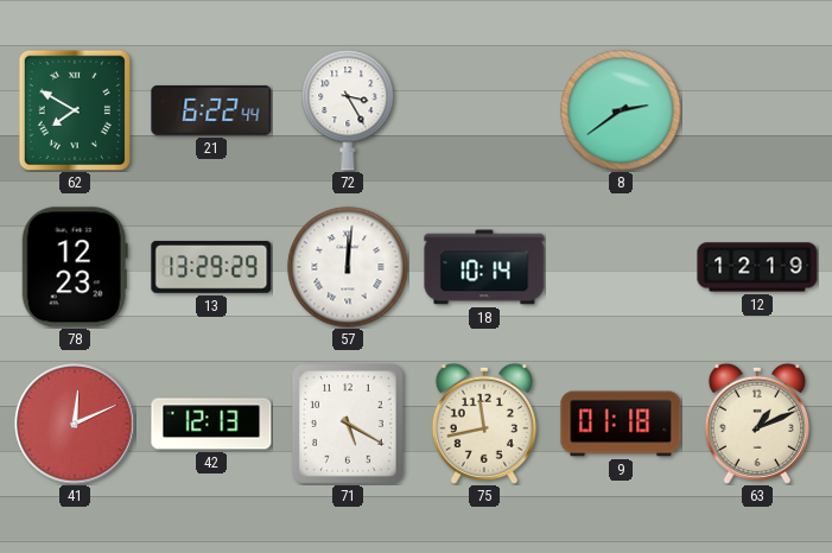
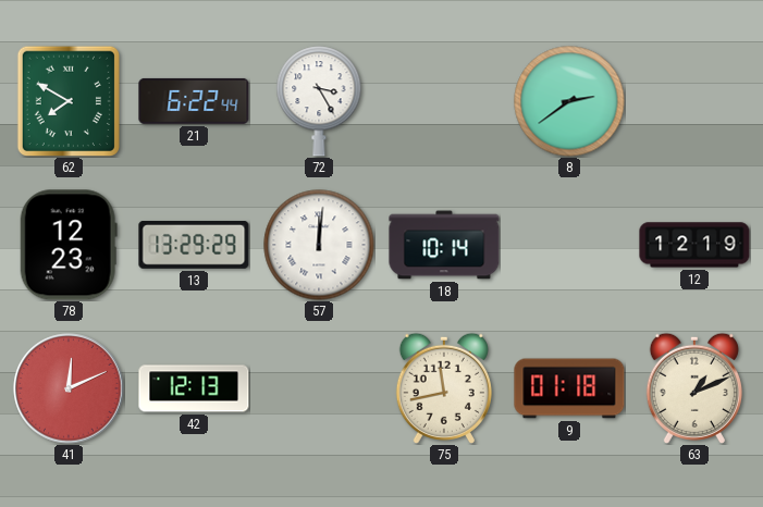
71: 5:20 -> none
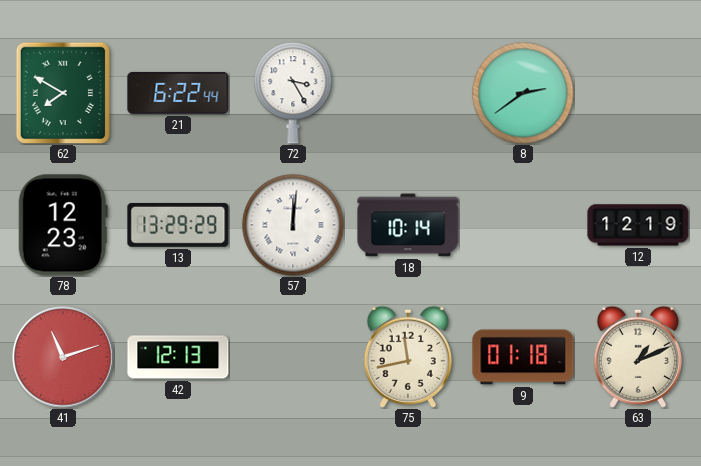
41: 12:11 -> 11:12
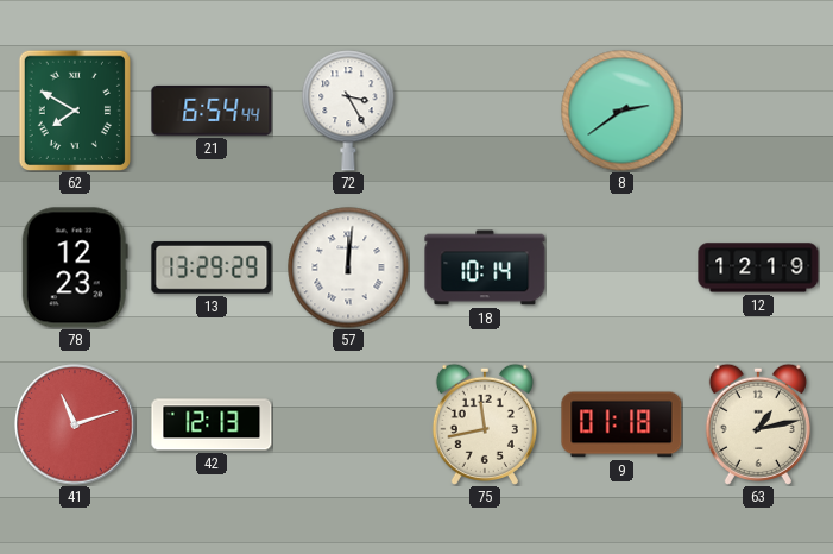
21: 6:22 -> 6:54
63: 1:11 -> 1:13
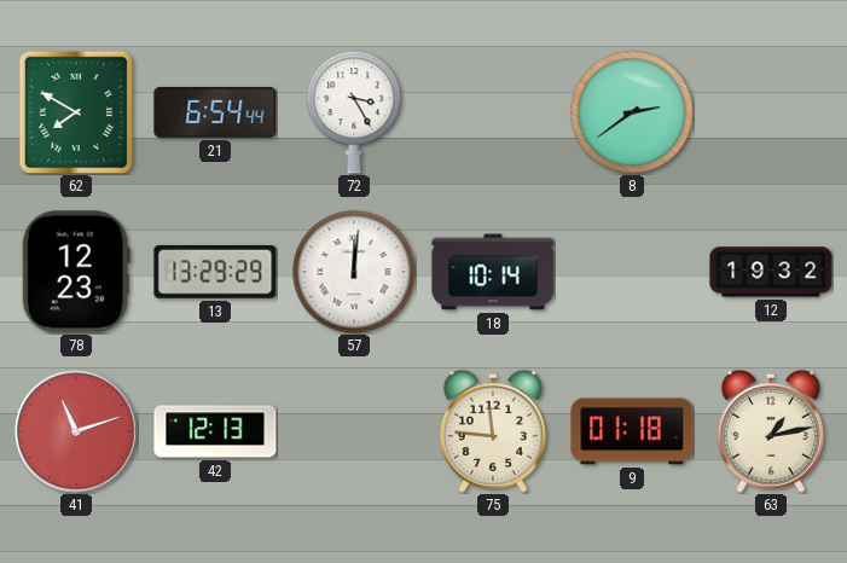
12: 12:19 -> 19:32
75: 11:43 -> 11:46
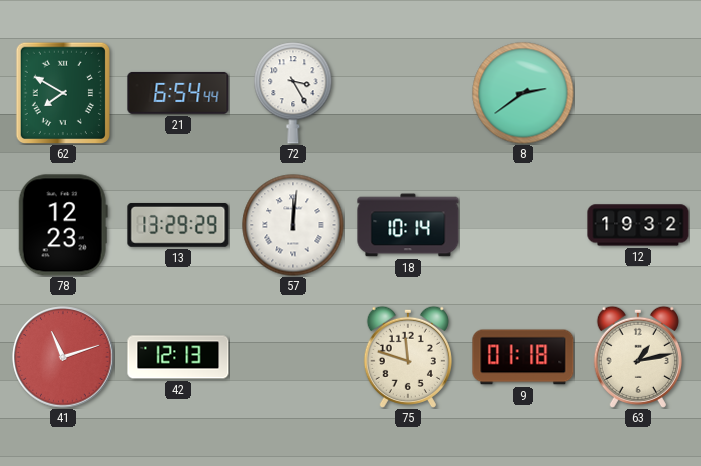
75: 11:46 -> 11:48
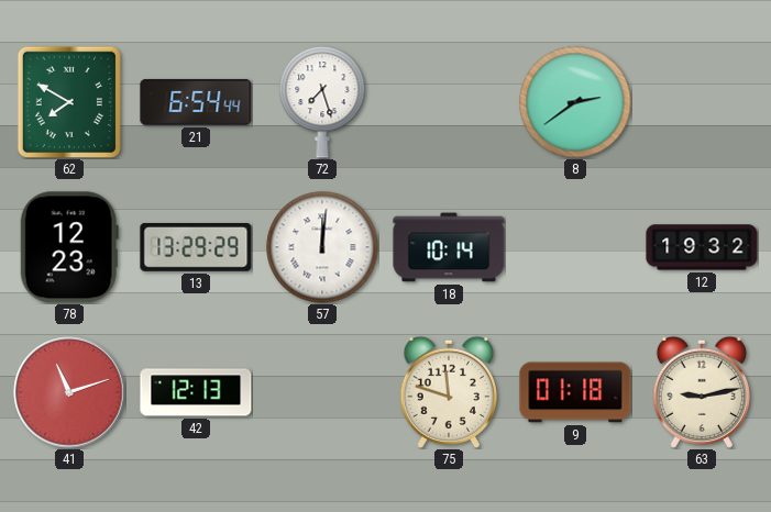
72: 3:25 -> 7:27
63: 1:13 -> 9:13
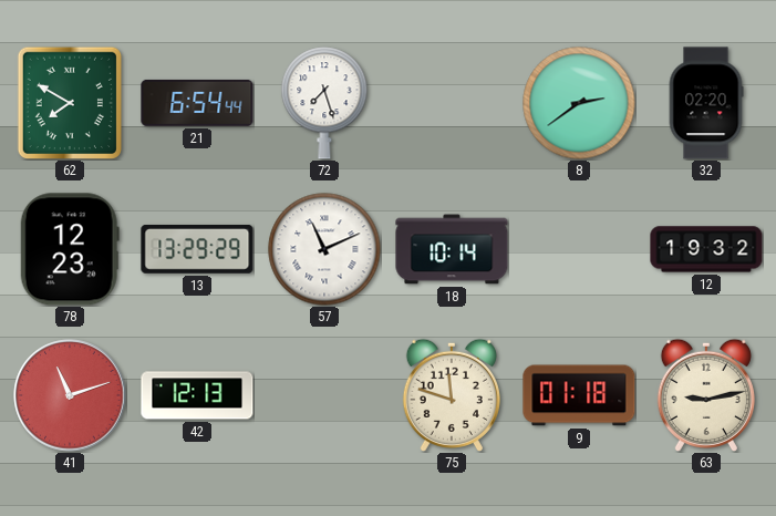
32: none -> 02:20
57: 12:01 -> 11:11
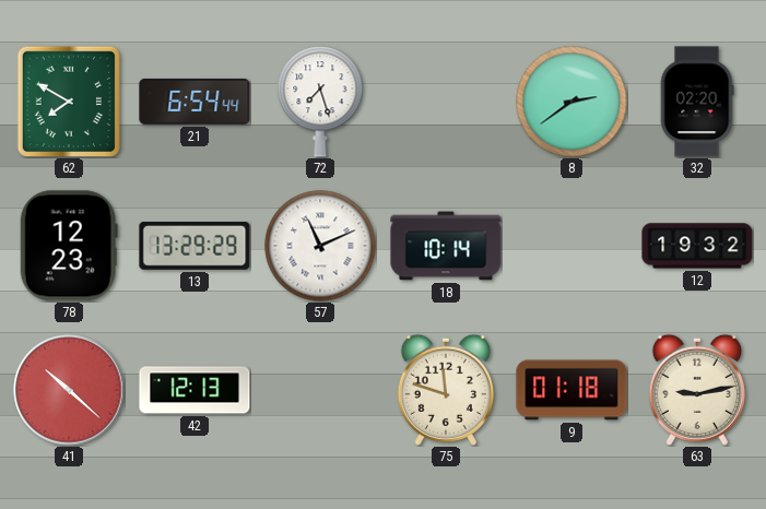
41: 11:12 -> 10:22
